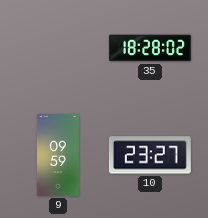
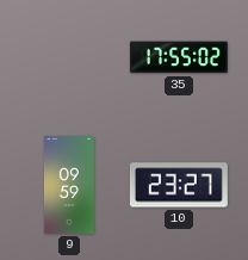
35: 18:28 -> 17:55
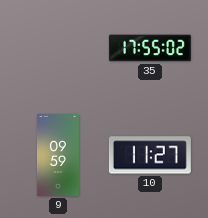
10: 23:27 -> 11:27
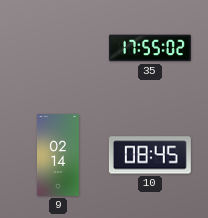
9: 09:59 -> 02:14
10: 11:27 -> 08:45
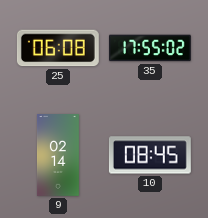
25: none -> 06:08
